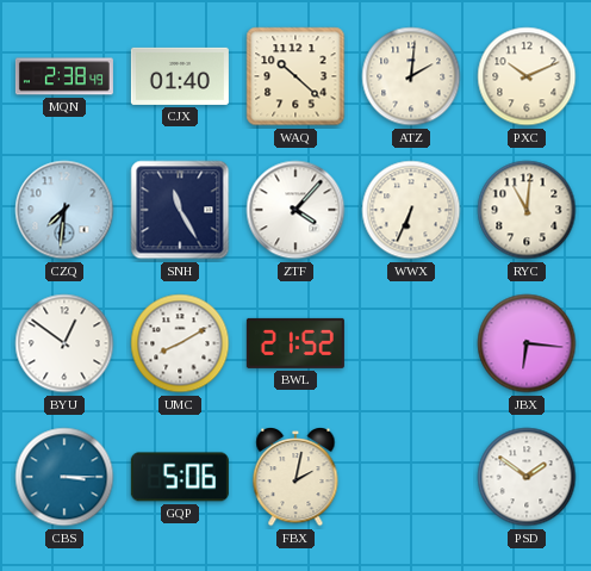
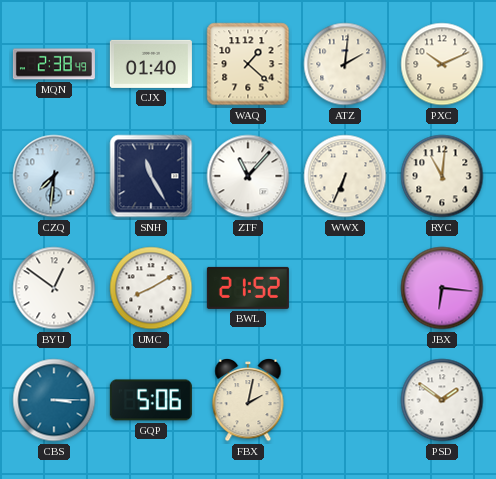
WAQ: 10:22 -> 1:22
ZTF: 4:07 -> 11:07
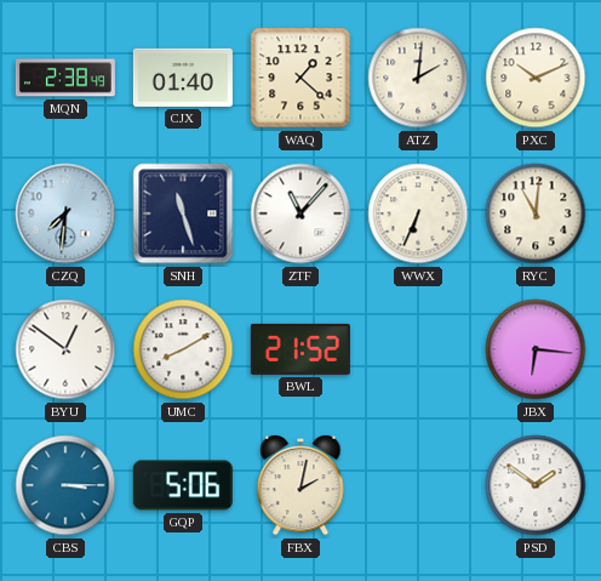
SNH: 11:25 -> 11:27
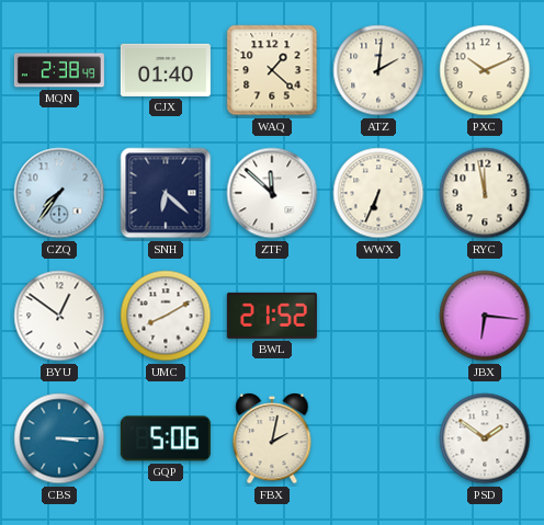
CZQ: 7:31 -> 7:36
SNH: 11:27 -> 6:22
ZTF: 11:07 -> 11:52
RYC: 11:01 -> 11:58
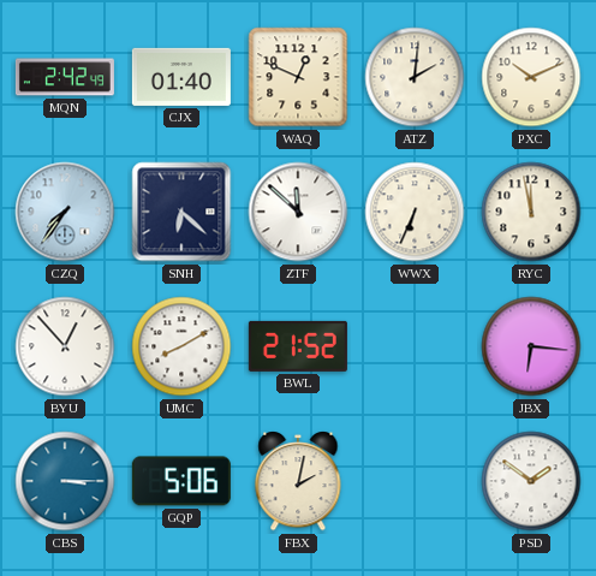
MQN: 2:38 -> 2:42
WAQ: 1:22 -> 12:49
BYU: 12:51 -> 12:53
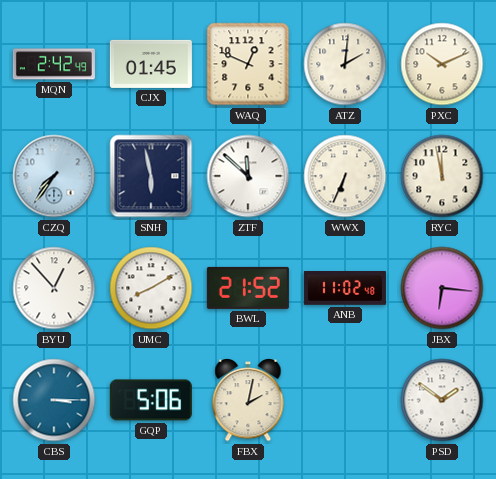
CJX: 01:40 -> 01:45
SNH: 6:22 -> 5:58
ANB: none -> 11:02
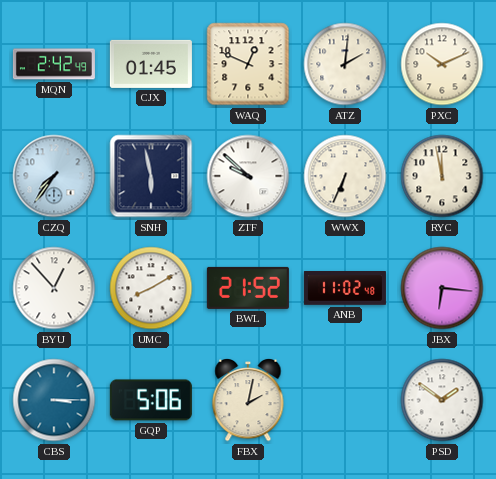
ZTF: 11:52 -> 9:52
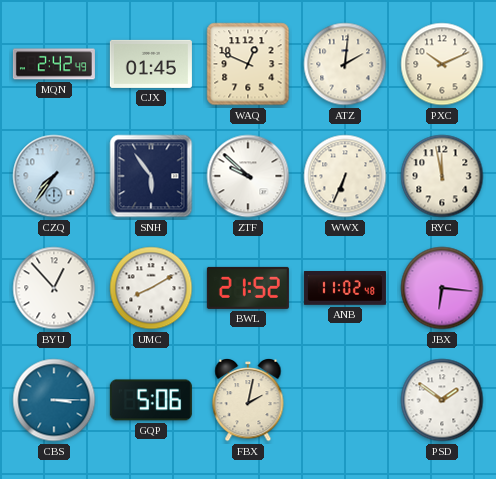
SNH: 5:58 -> 5:54
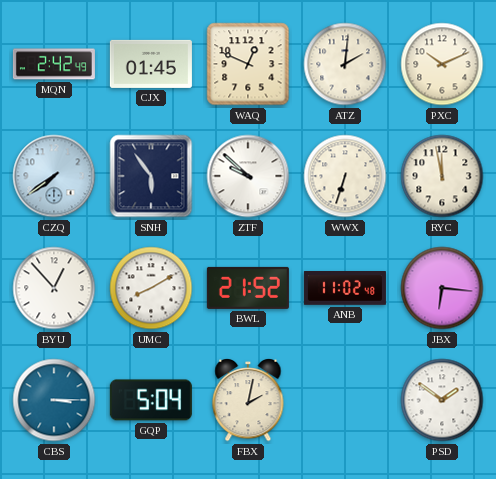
CZQ: 7:36 -> 7:39
WWX: 6:34 -> 6:33
GQP: 5:06 -> 5:04
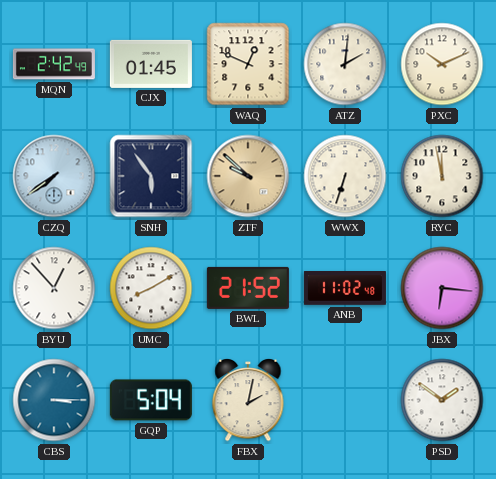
ZTF dial: white -> champagne
